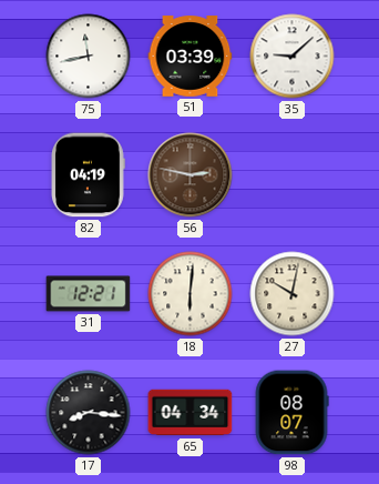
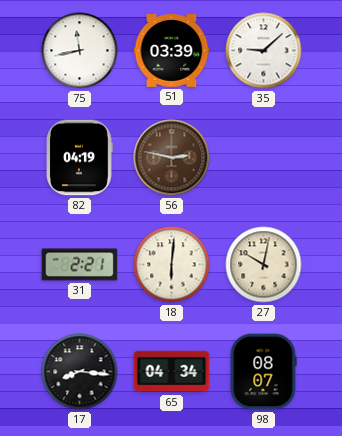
31: 12:21 -> 2:21
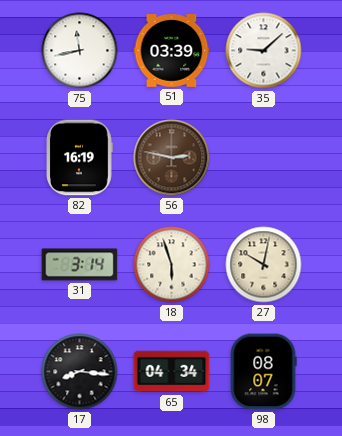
82: 04:19 -> 16:19
31: 2:21 -> 3:14
18: 6:01 -> 5:57
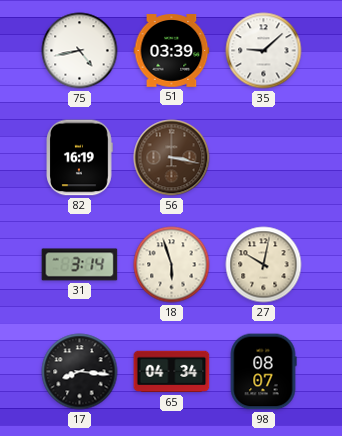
75: 11:43 -> 4:43
56: 2:47 -> 3:17
